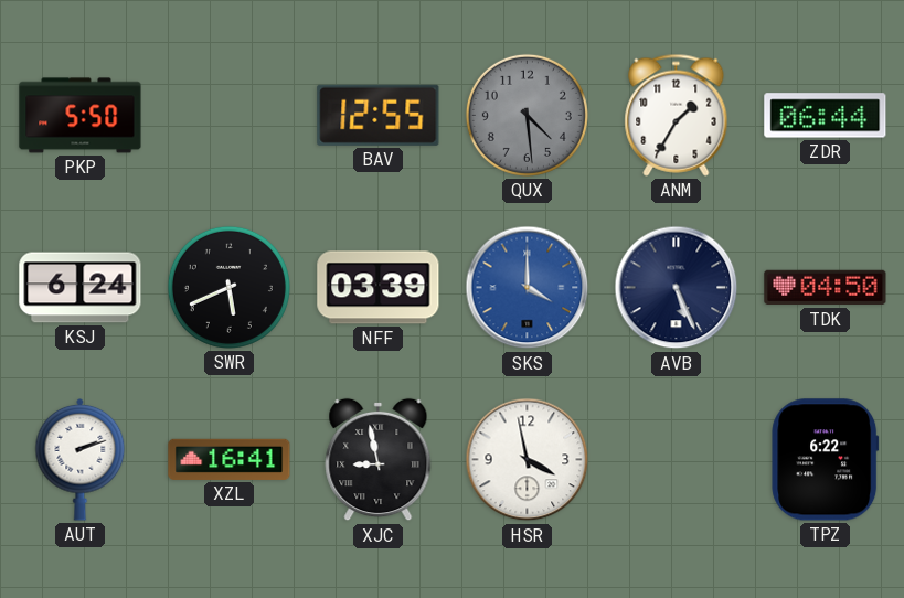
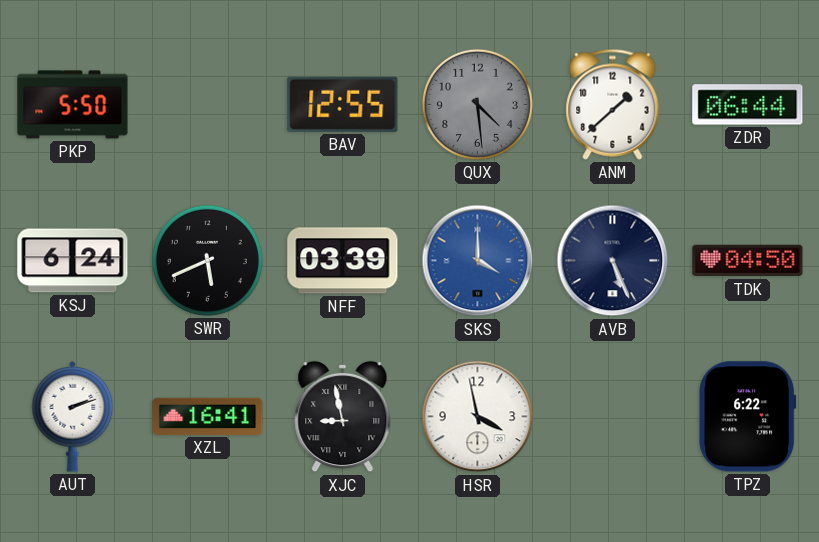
ANM: 1:35 -> 1:38
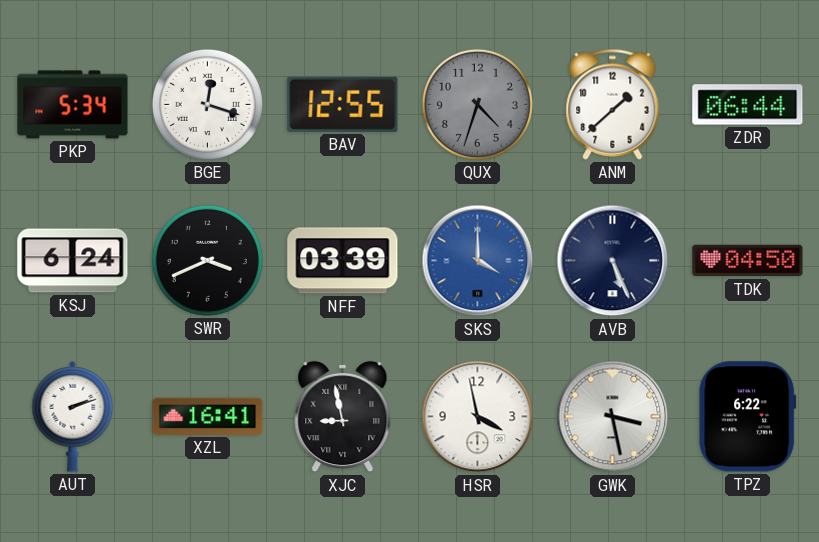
PKP: 5:50 -> 5:34
BGE: none -> 12:18
QUX: 4:29 -> 4:33
SWR: 5:41 -> 3:41
GWK: none -> 3:28
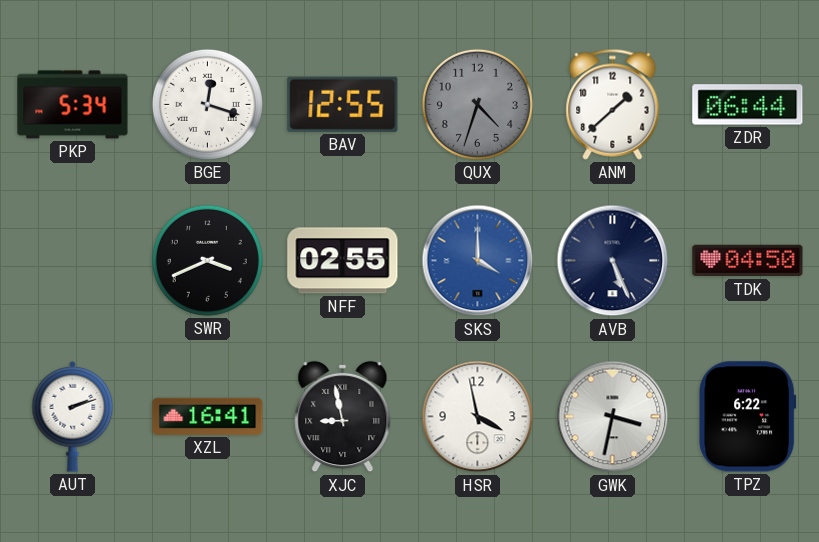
KSJ: 6:24 -> none
NFF: 03:39 -> 02:55
GWK: 3:28 -> 3:32
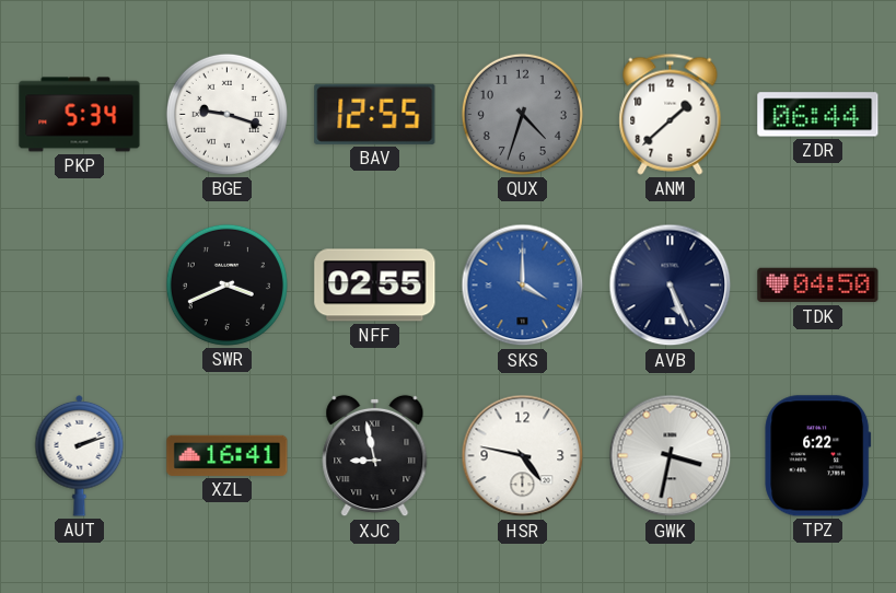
BGE: 12:18 -> 9:18
HSR: 3:58 -> 4:47
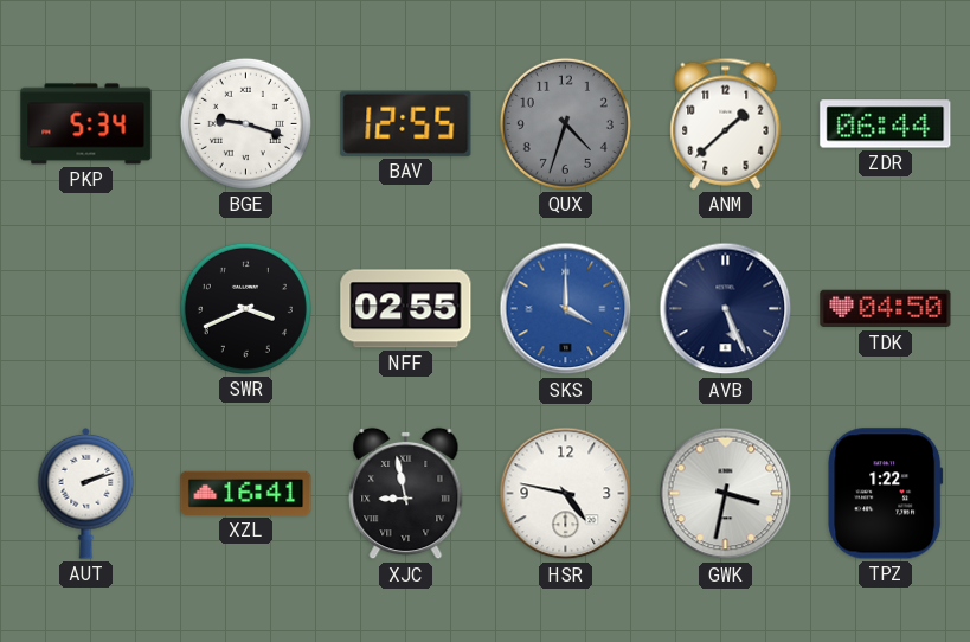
TPZ: 6:22 -> 1:22
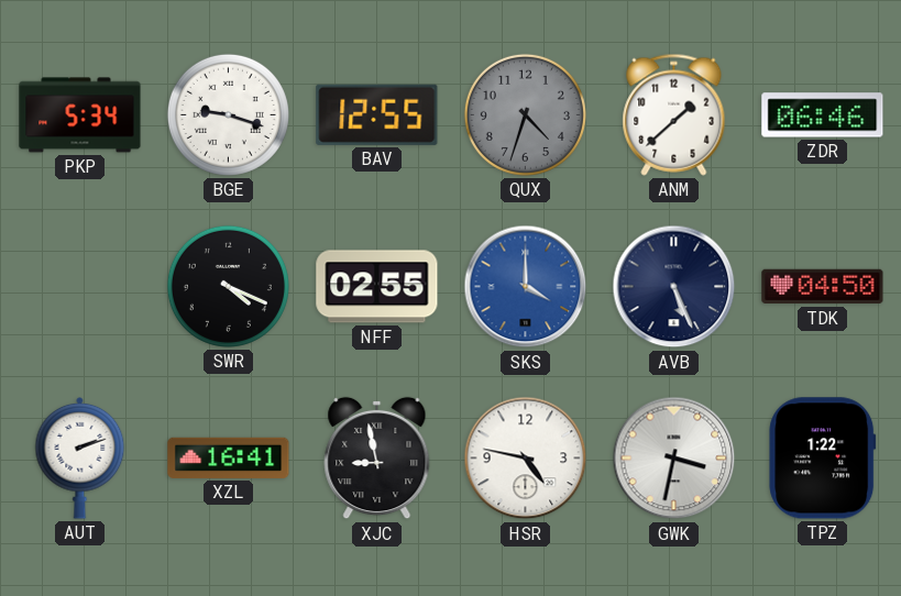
ZDR: 06:44 -> 06:46
SWR: 3:41 -> 4:19
